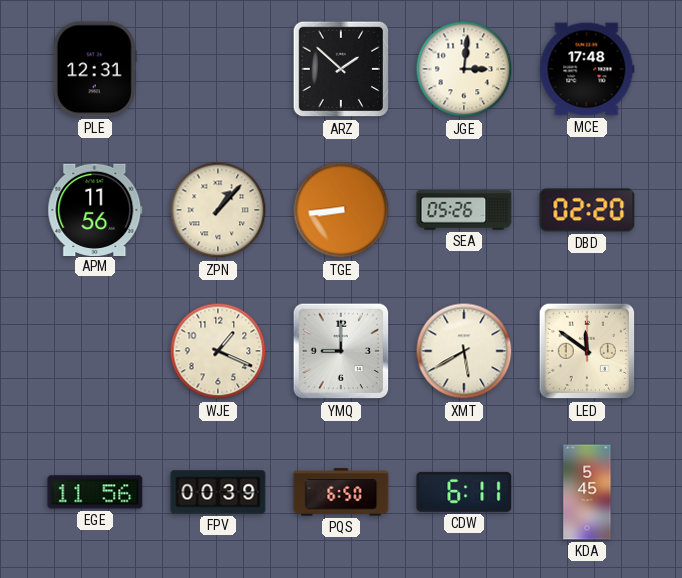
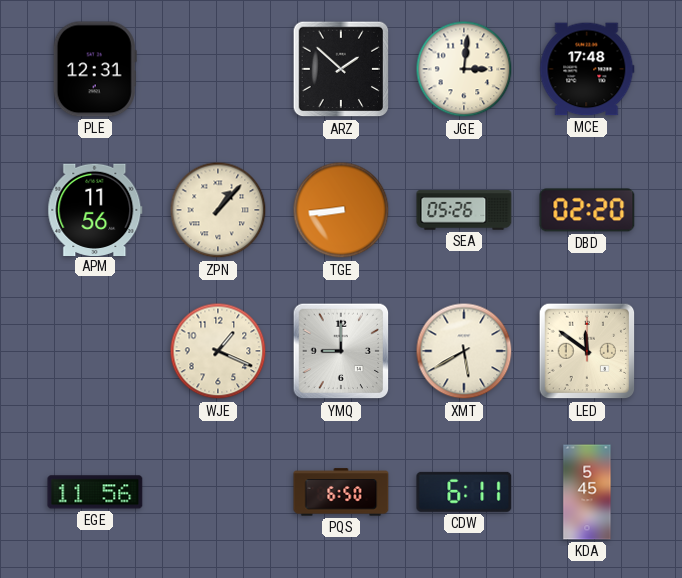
FPV: 00:39 -> none
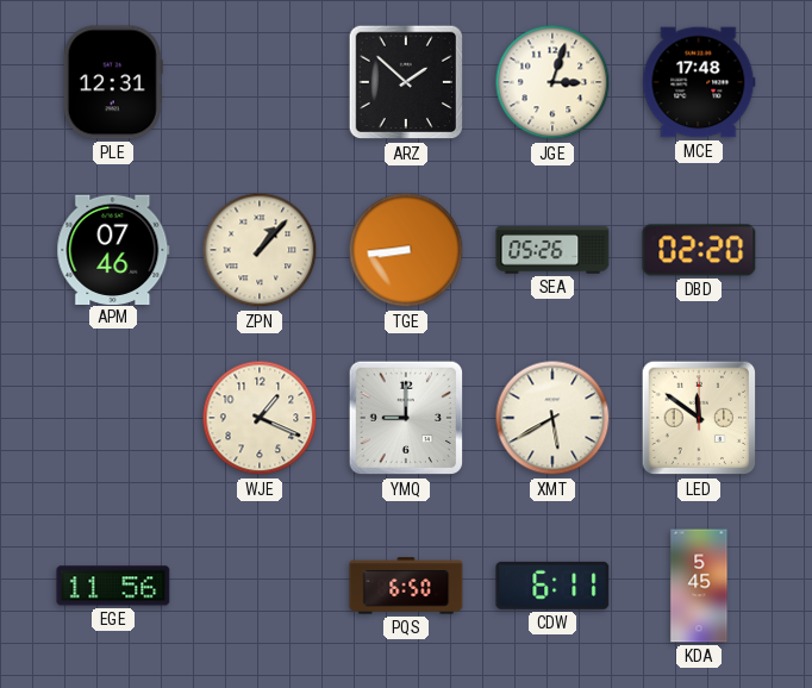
JGE: 3:01 -> 3:03
APM: 11:56 -> 07:46
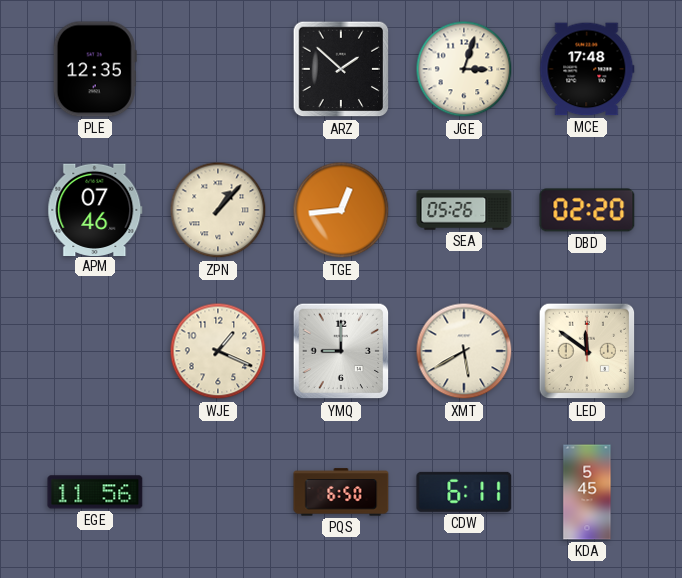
PLE: 12:31 -> 12:35
TGE: 8:44 -> 12:44
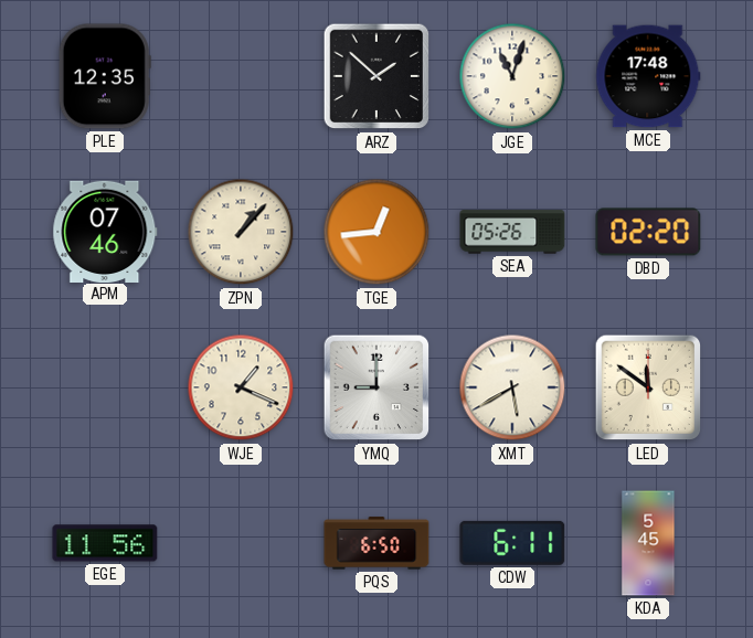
JGE: 3:03 -> 11:03
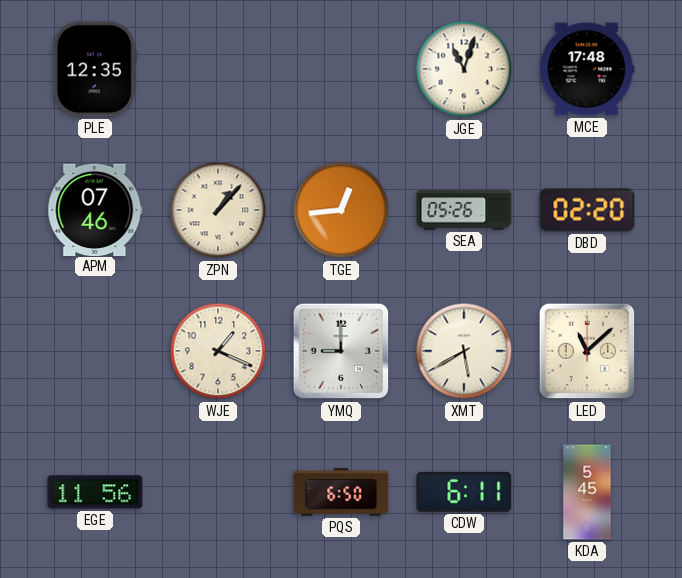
ARZ: 1:52 -> none
LED: 11:51 -> 11:08
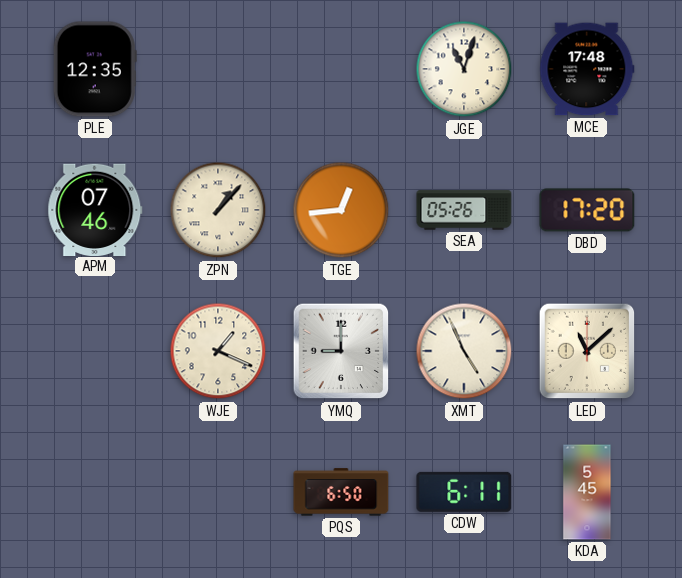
DBD: 02:20 -> 17:20
XMT: 5:40 -> 4:56
EGE: 11:56 -> none
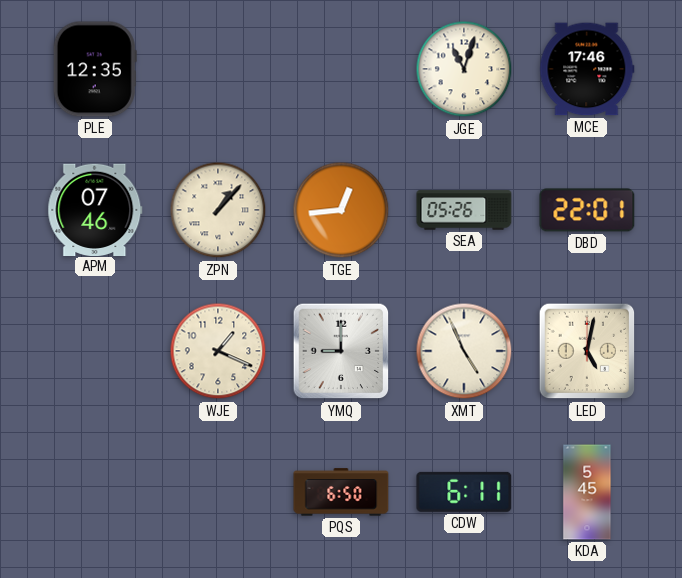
MCE: 17:48 -> 17:46
DBD: 17:20 -> 22:01
LED: 11:08 -> 5:02
